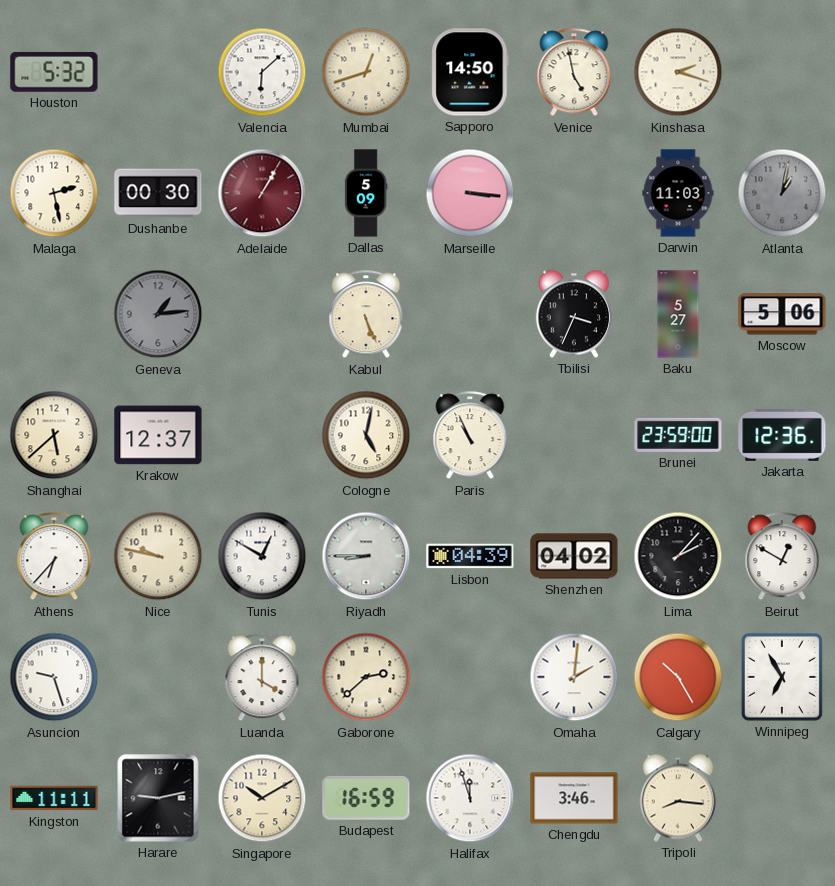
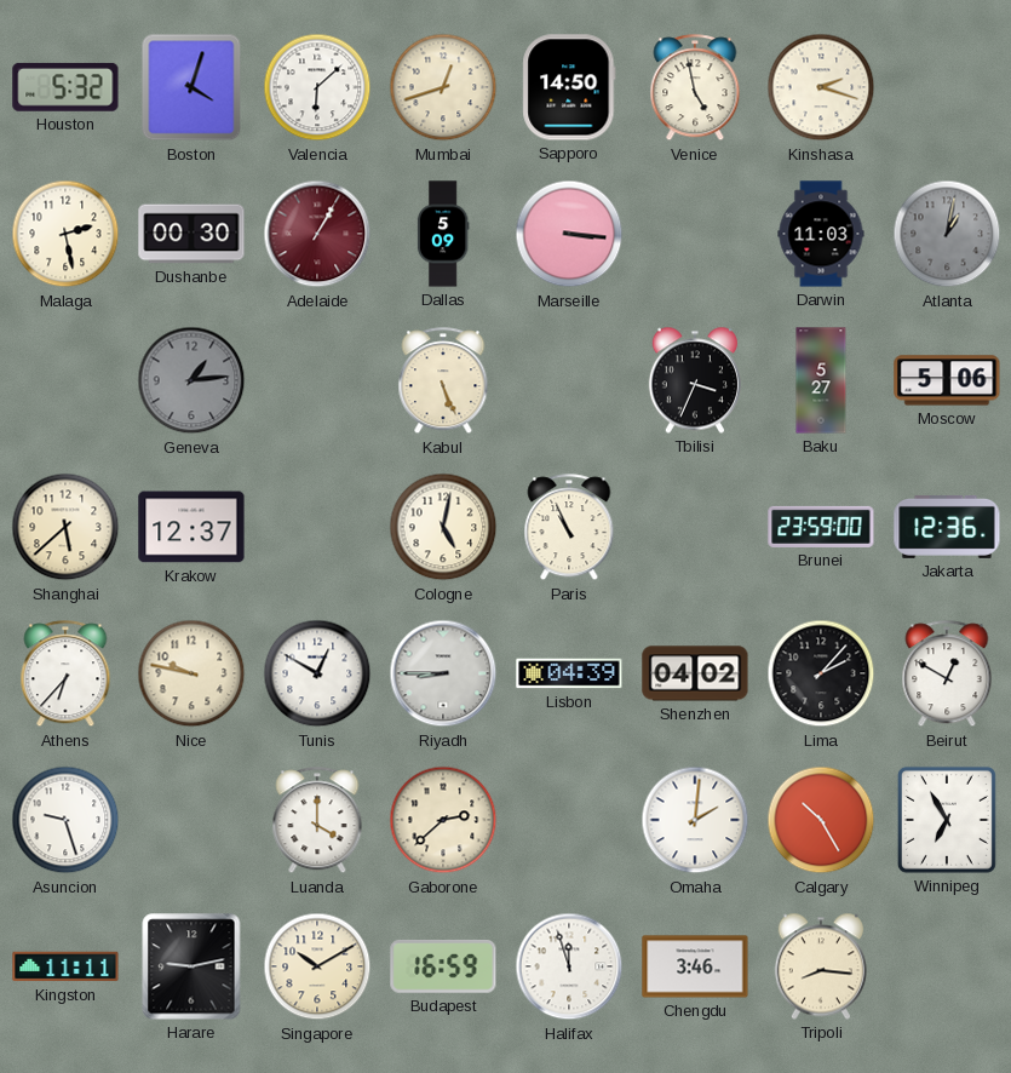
Boston: none -> 4:03
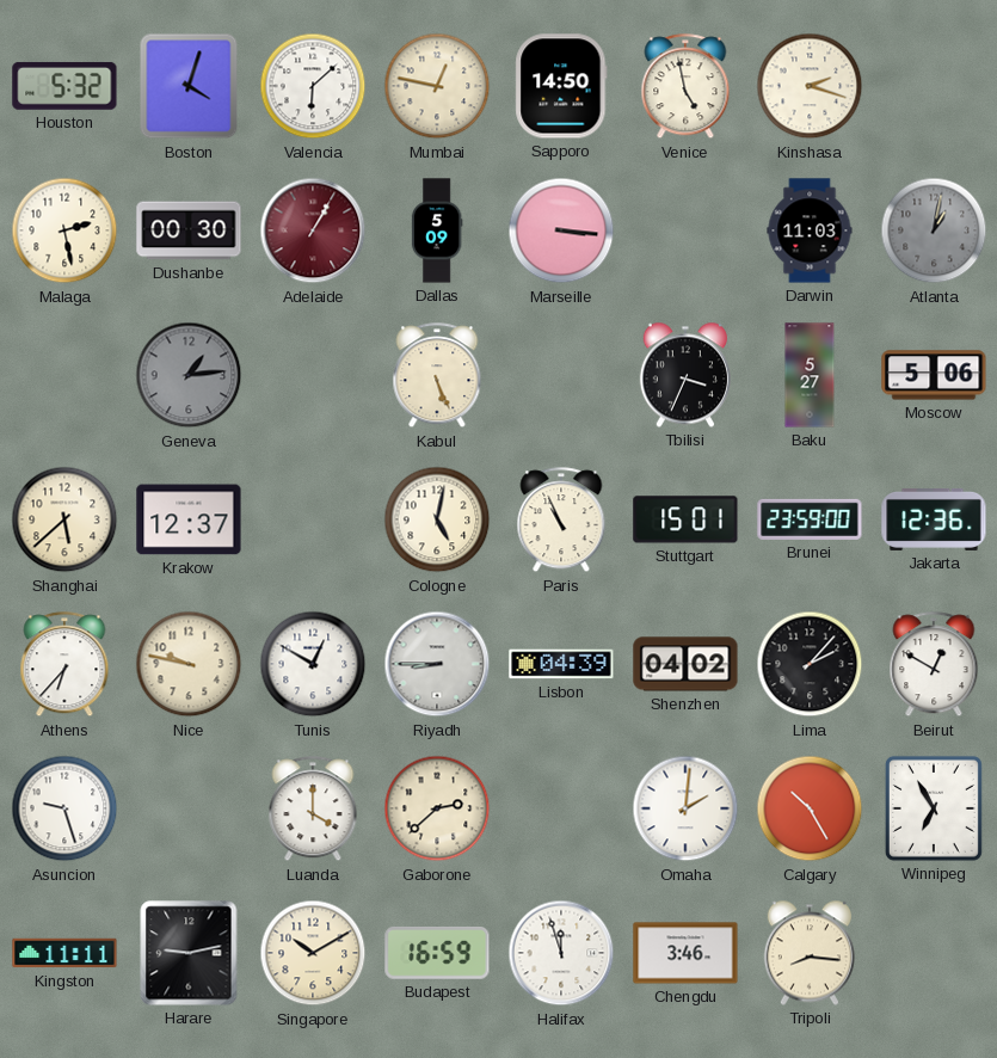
Mumbai: 12:42 -> 12:47
Stuttgart: none -> 15:01
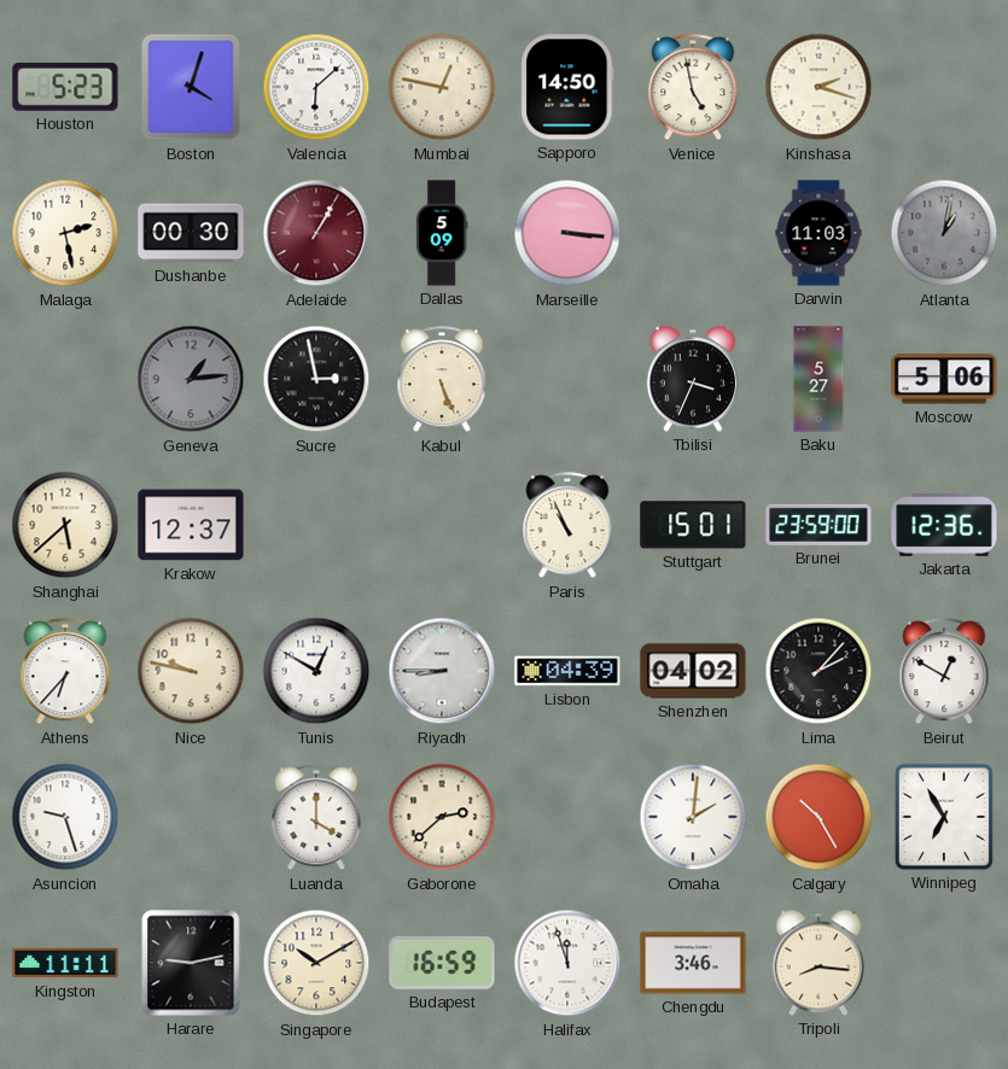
Houston: 5:32 -> 5:23
Sucre: none -> 2:58
Cologne: 5:02 -> none
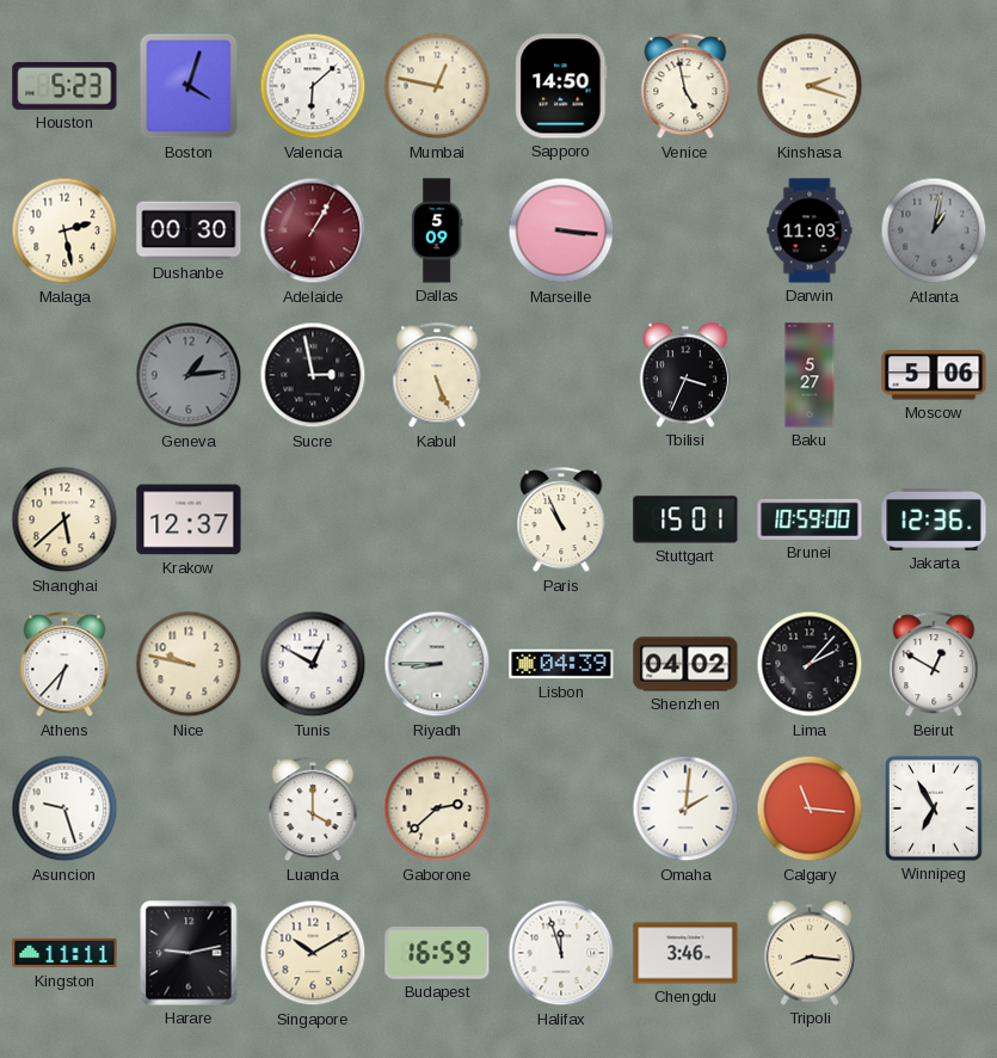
Brunei: 23:59 -> 10:59
Calgary: 10:25 -> 11:16
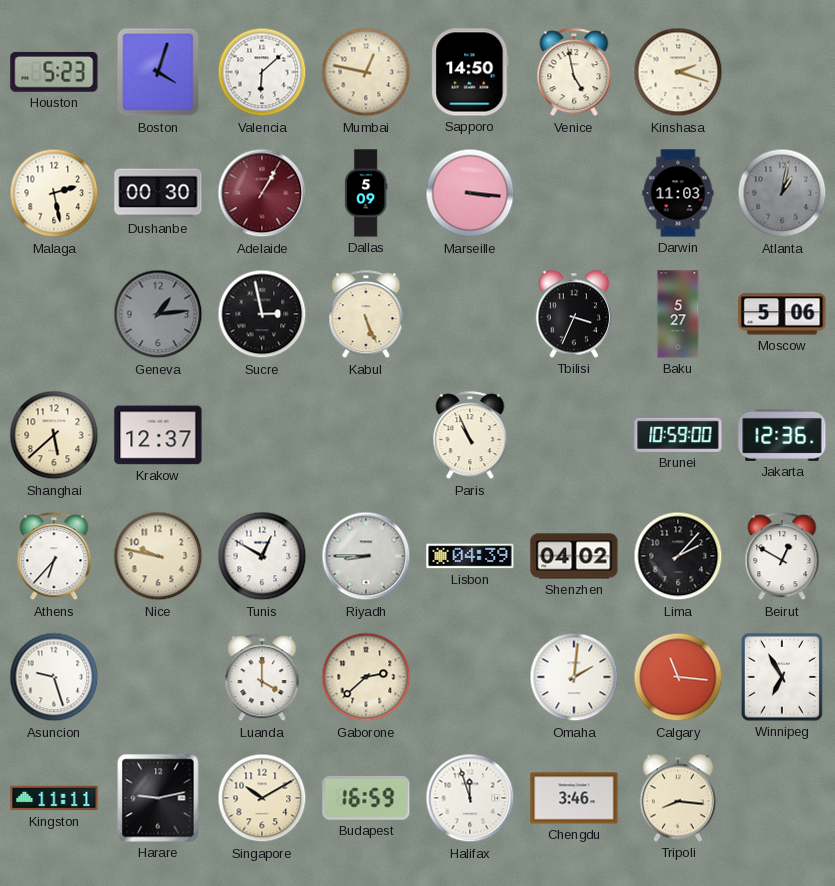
Stuttgart: 15:01 -> none
